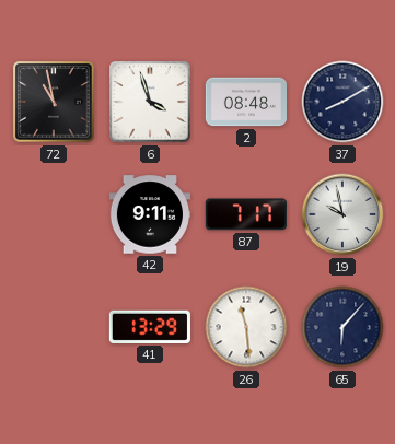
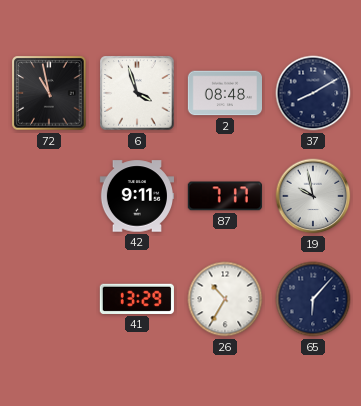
26: 11:29 -> 10:35
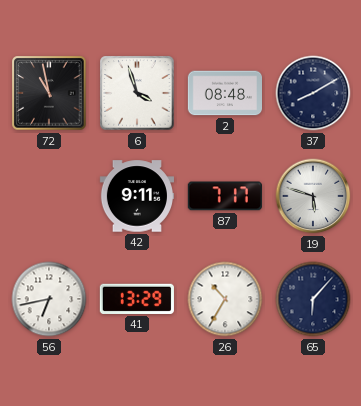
19: 9:58 -> 5:48
56: none -> 6:43
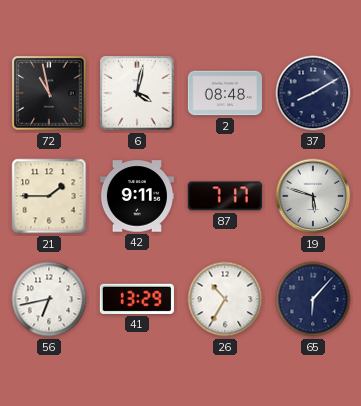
6: 3:57 -> 4:02
21: none -> 1:45
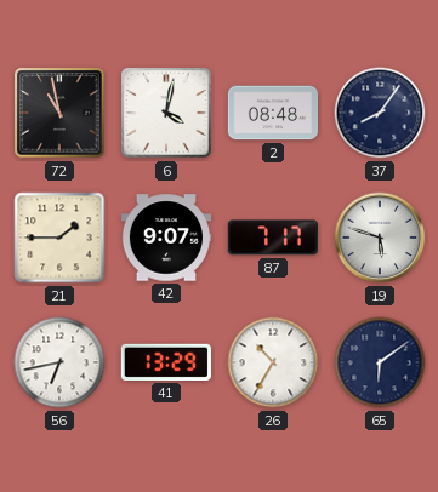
37: 8:10 -> 8:06
42: 9:11 -> 9:07
65: 6:07 -> 6:09
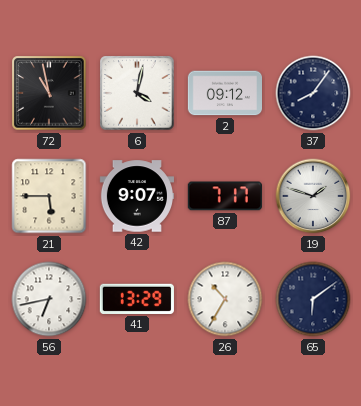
2: 08:48 -> 09:12
21: 1:45 -> 5:45
19: 5:48 -> 1:48
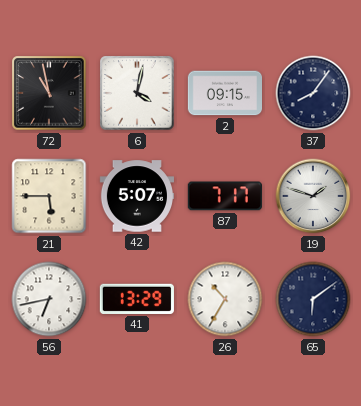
2: 09:12 -> 09:15
42: 9:07 -> 5:07
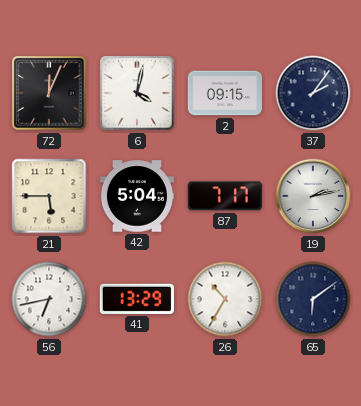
72: 10:58 -> 12:04
37: 8:06 -> 2:06
42: 5:07 -> 5:04
19: 1:48 -> 2:13
